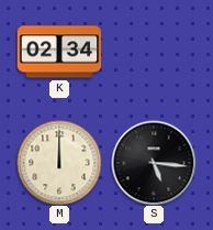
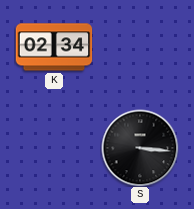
M: 12:00 -> none
S: 5:16 -> 3:16
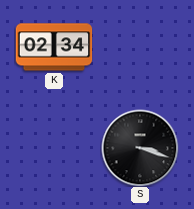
S: 3:16 -> 3:18
